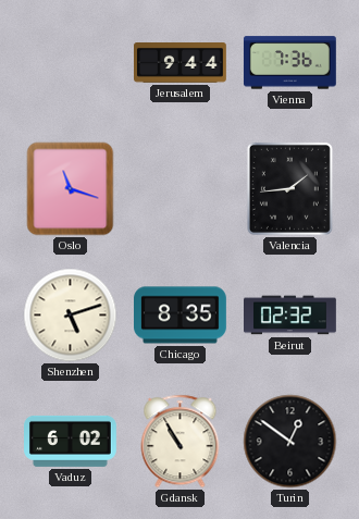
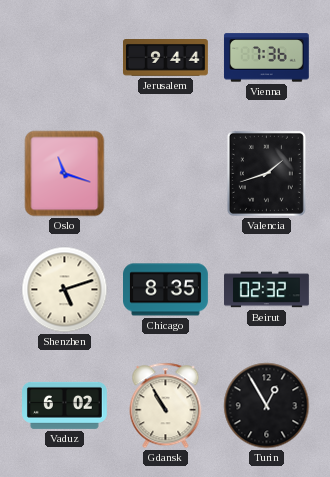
Valencia: 1:44 -> 1:42
Turin: 12:51 -> 12:55
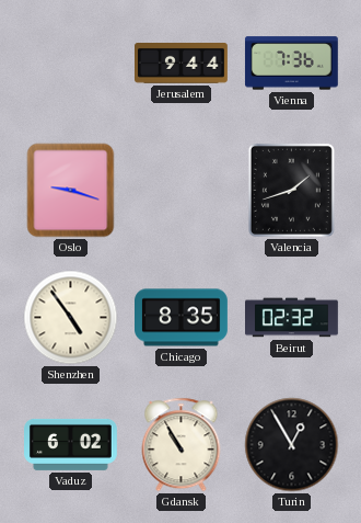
Oslo: 11:18 -> 9:18
Shenzhen: 5:12 -> 4:54
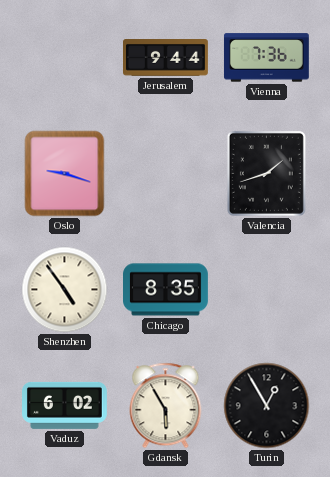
Beirut: 02:32 -> none
Gdansk: 10:55 -> 5:55
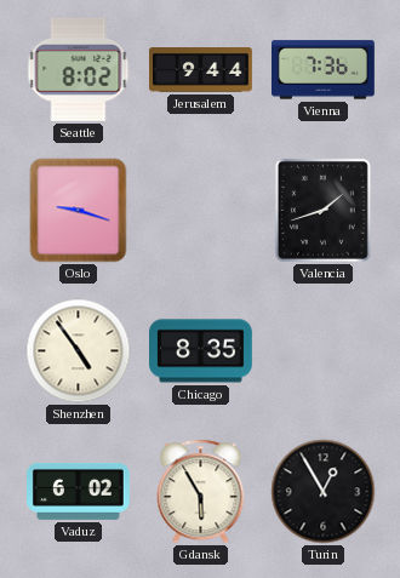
Seattle: none -> 8:02
